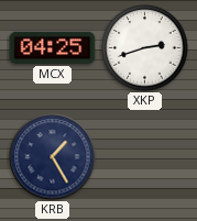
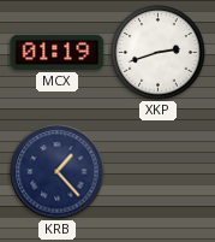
MCX: 04:25 -> 01:19
KRB: 1:25 -> 1:23
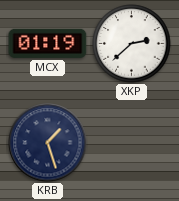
XKP: 2:42 -> 2:38
KRB: 1:23 -> 1:27
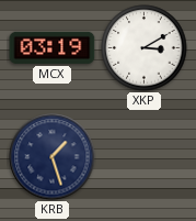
MCX: 01:19 -> 03:19
XKP: 2:38 -> 3:10
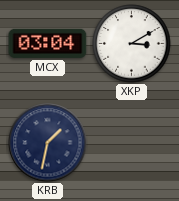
MCX: 03:19 -> 03:04
KRB: 1:27 -> 1:32
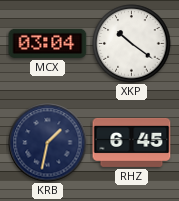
XKP: 3:10 -> 10:21
RHZ: none -> 6:45
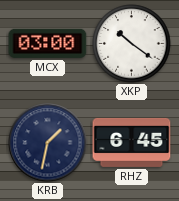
MCX: 03:04 -> 03:00
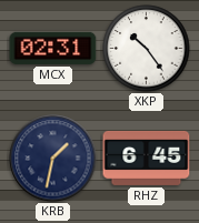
MCX: 03:00 -> 02:31
XKP: 10:21 -> 10:24
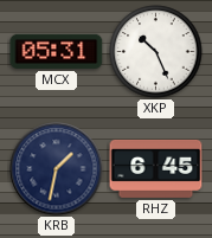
MCX: 02:31 -> 05:31
XKP: 10:24 -> 10:26
